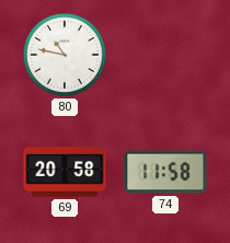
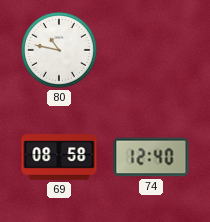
69: 20:58 -> 08:58
74: 11:58 -> 12:40
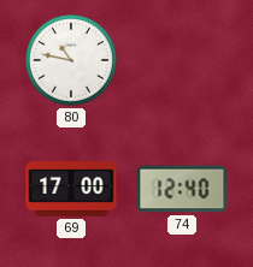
69: 08:58 -> 17:00
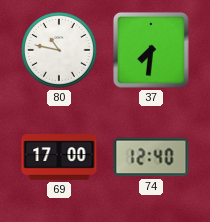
37: none -> 7:31
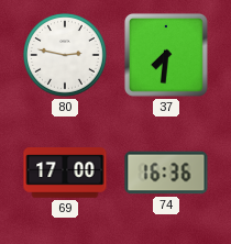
80: 10:47 -> 2:47
74: 12:40 -> 16:36
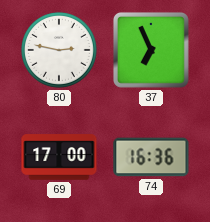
37: 7:31 -> 6:56
